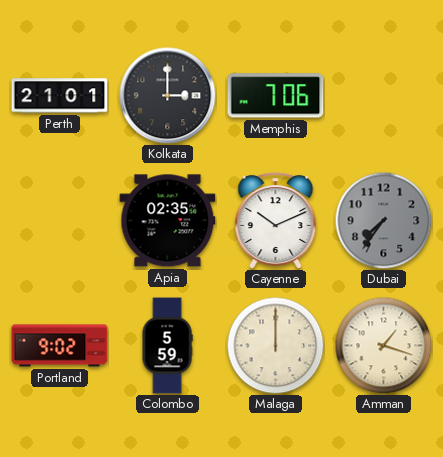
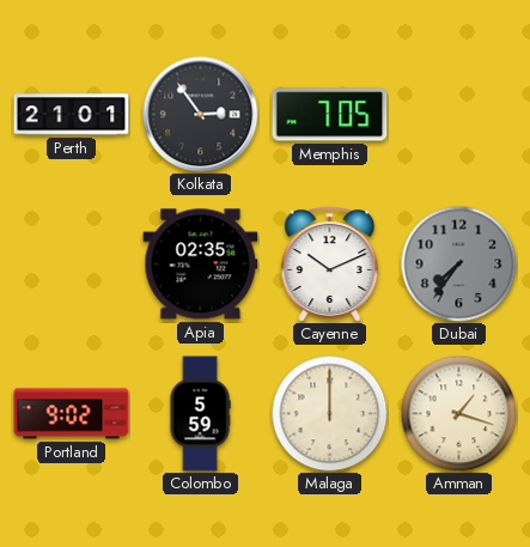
Kolkata: 3:00 -> 2:54
Memphis: 7:06 -> 7:05
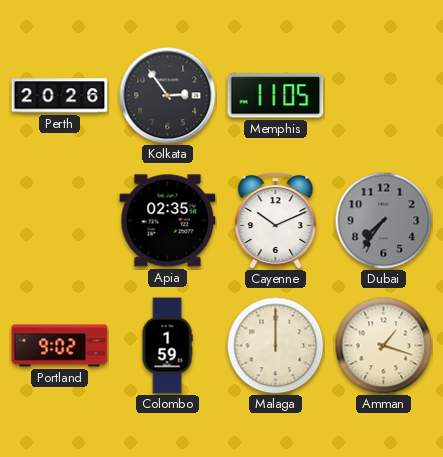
Perth: 21:01 -> 20:26
Memphis: 7:05 -> 11:05
Colombo: 5:59 -> 1:59
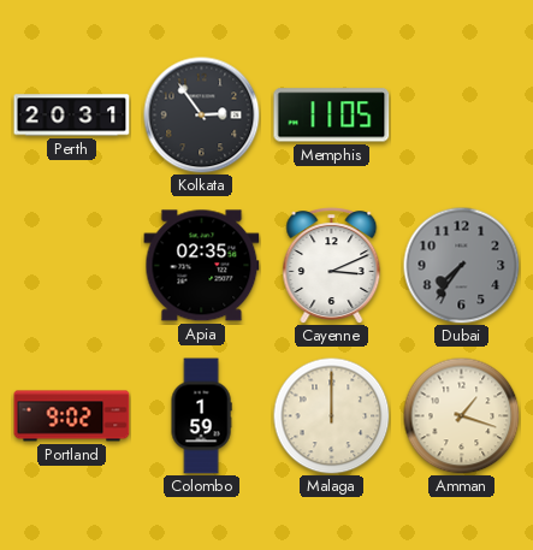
Perth: 20:26 -> 20:31
Cayenne: 10:11 -> 3:11
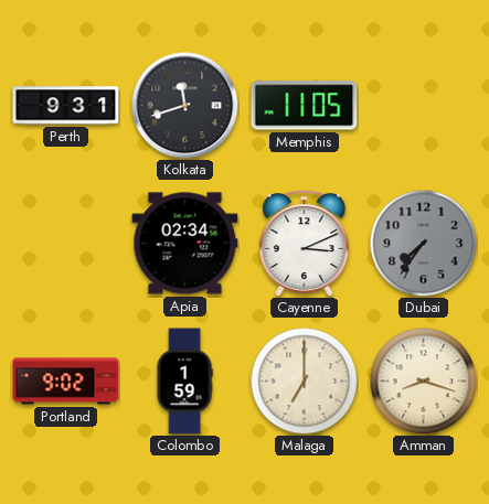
Perth: 20:31 -> 9:31
Kolkata: 2:54 -> 11:42
Apia: 02:35 -> 02:34
Malaga: 12:00 -> 7:00
Amman: 1:18 -> 8:18
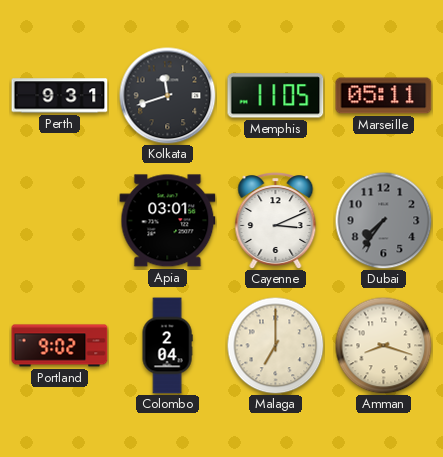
Marseille: none -> 05:11
Apia: 02:34 -> 03:01
Colombo: 1:59 -> 2:04
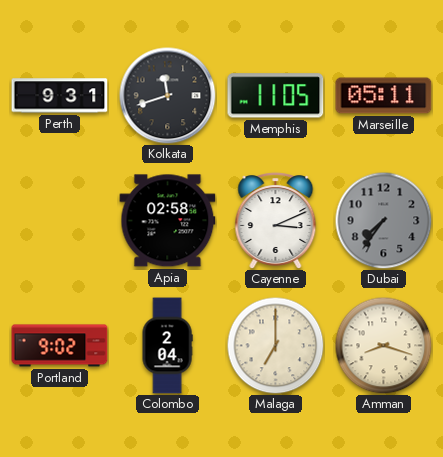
Apia: 03:01 -> 02:58
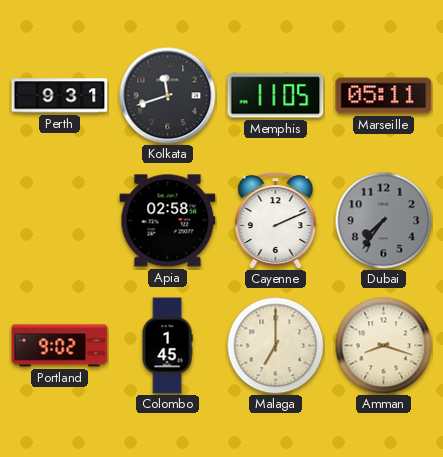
Cayenne: 3:11 -> 2:11
Colombo: 2:04 -> 1:45
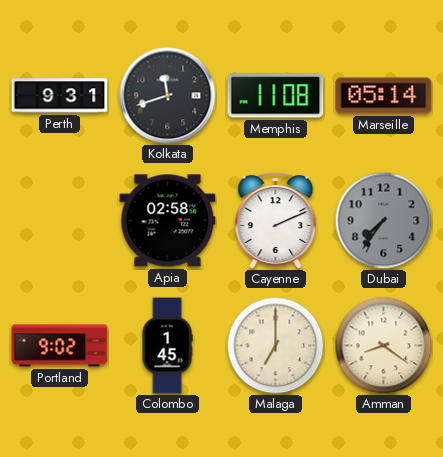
Memphis: 11:05 -> 11:08
Marseille: 05:11 -> 05:14
Amman: 8:18 -> 8:21
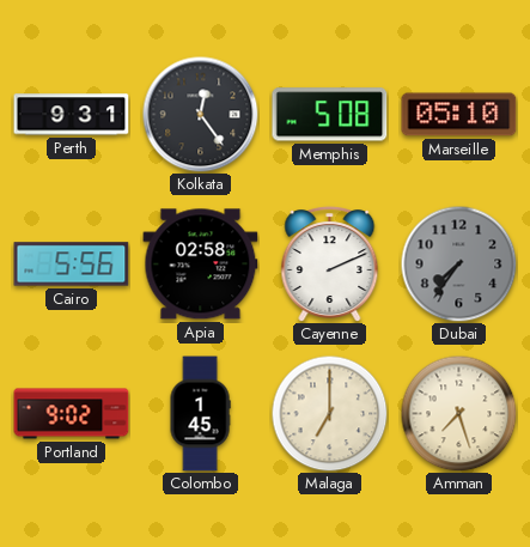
Kolkata: 11:42 -> 12:24
Memphis: 11:08 -> 5:08
Marseille: 05:14 -> 05:10
Cairo: none -> 5:56
Amman: 8:21 -> 7:27
